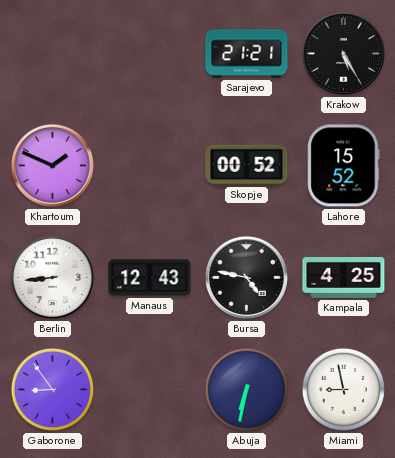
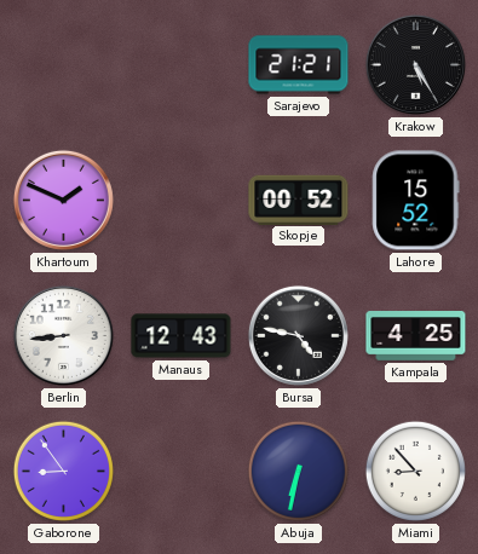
Miami: 8:58 -> 8:53
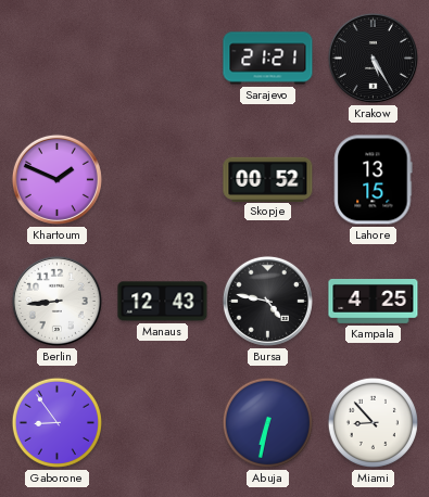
Lahore: 15:52 -> 13:15
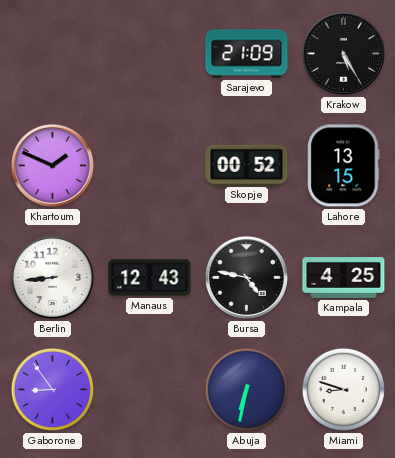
Sarajevo: 21:21 -> 21:09
Miami: 8:53 -> 8:48
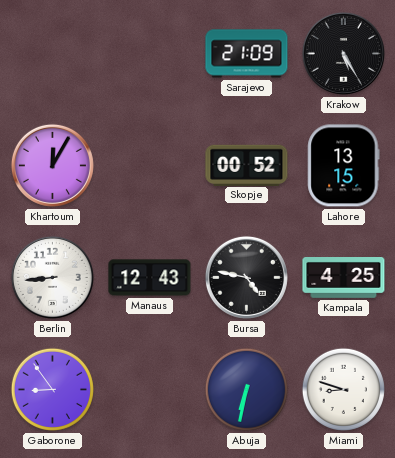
Khartoum: 1:49 -> 12:05
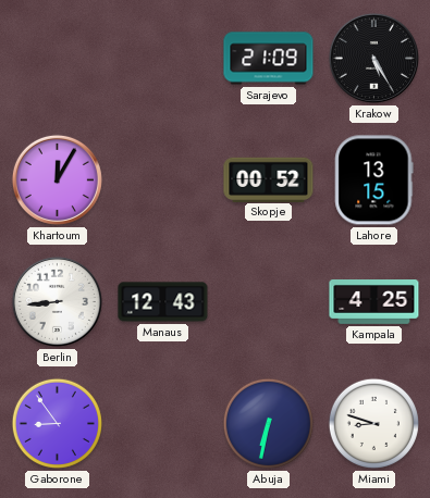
Bursa: 4:47 -> none
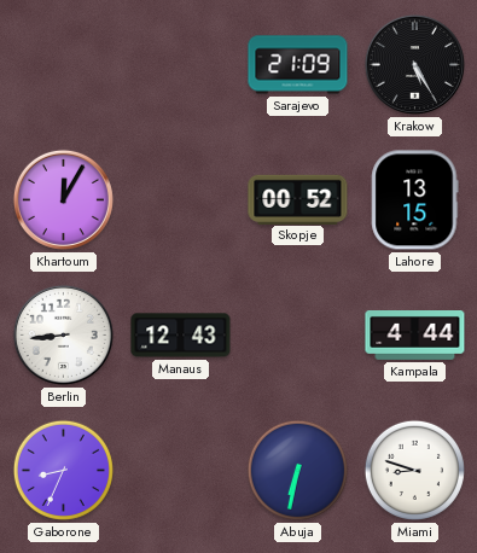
Kampala: 4:25 -> 4:44
Gaborone: 8:54 -> 8:34
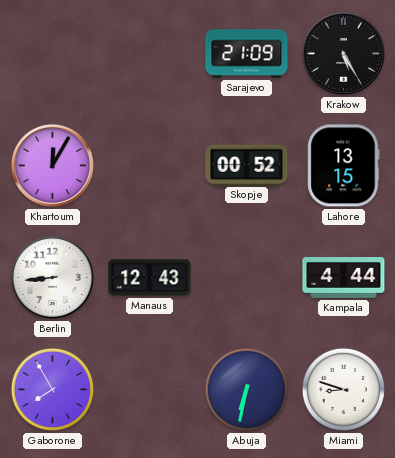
Gaborone: 8:34 -> 7:55
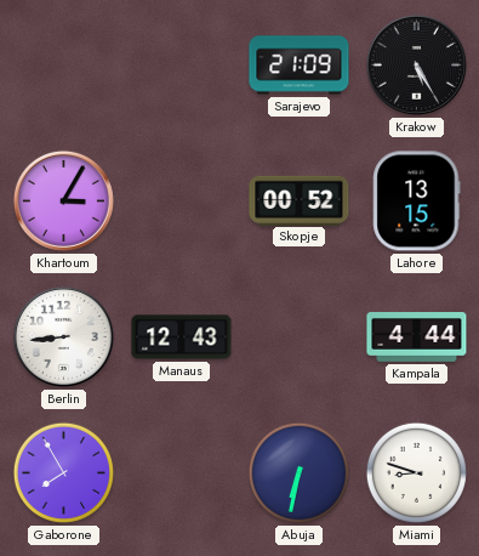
Khartoum: 12:05 -> 3:05
